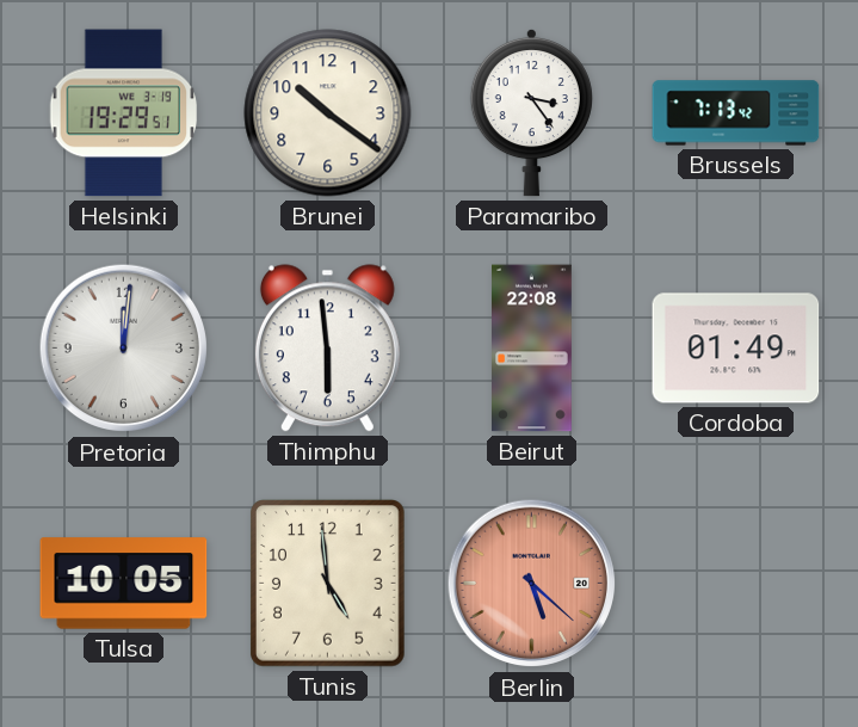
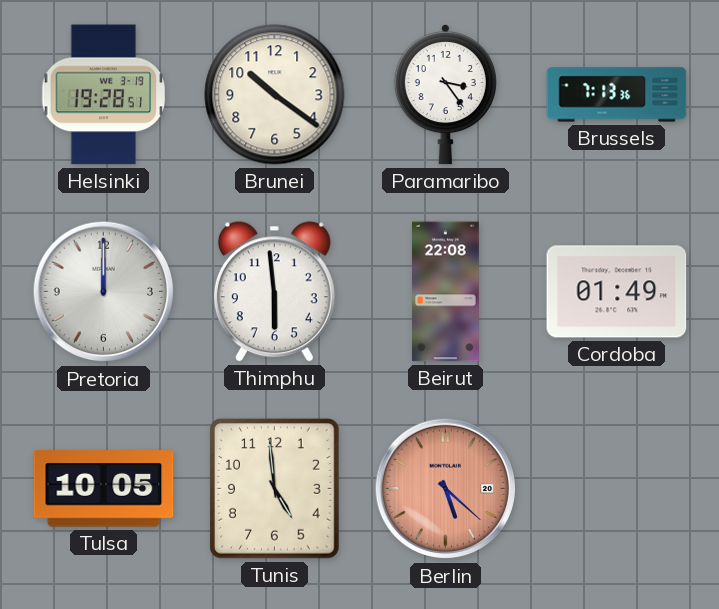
Helsinki: 19:29 -> 19:28
Brussels: 7:13:42 -> 7:13:36
Pretoria: 12:01 -> 12:00
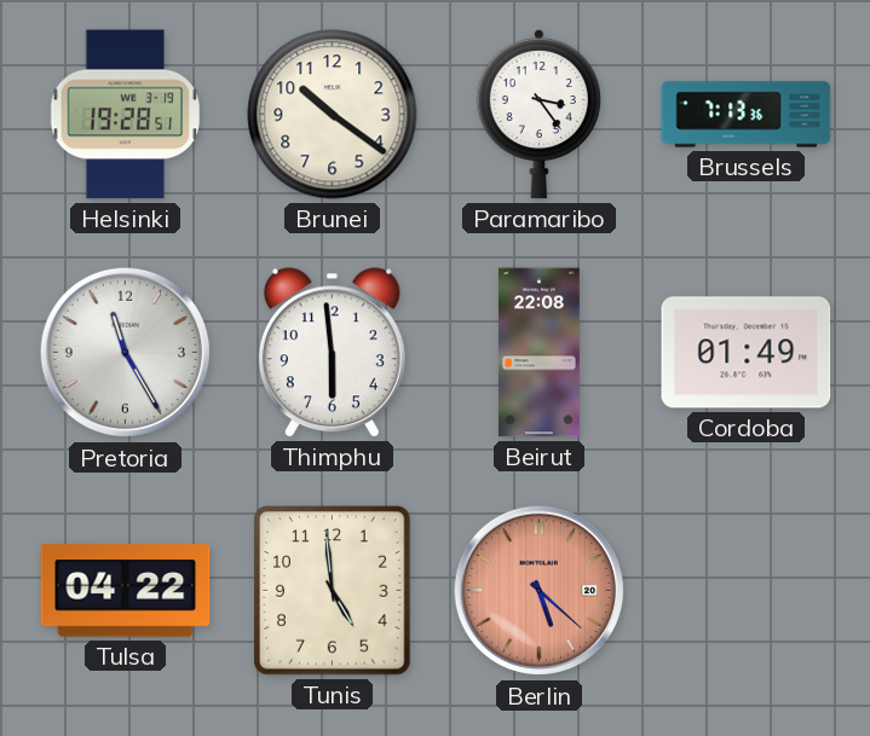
Pretoria: 12:00 -> 11:25
Tulsa: 10:05 -> 04:22
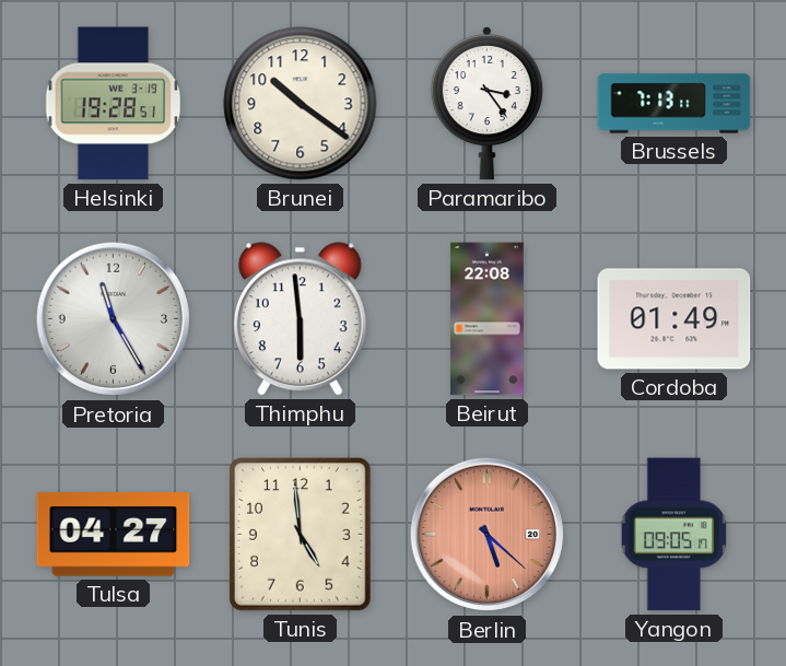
Brussels: 7:13:36 -> 7:13:11
Tulsa: 04:22 -> 04:27
Yangon: none -> 09:05
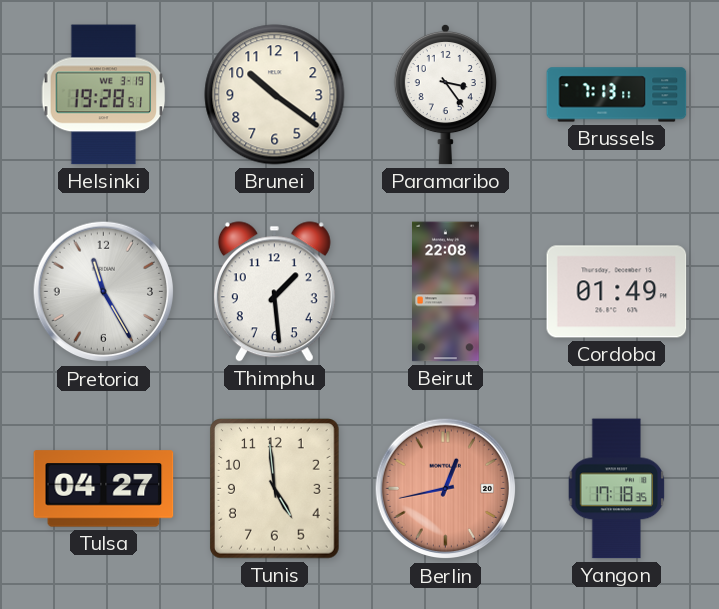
Thimphu: 5:59 -> 1:29
Berlin: 5:22 -> 12:43
Yangon: 09:05 -> 17:18
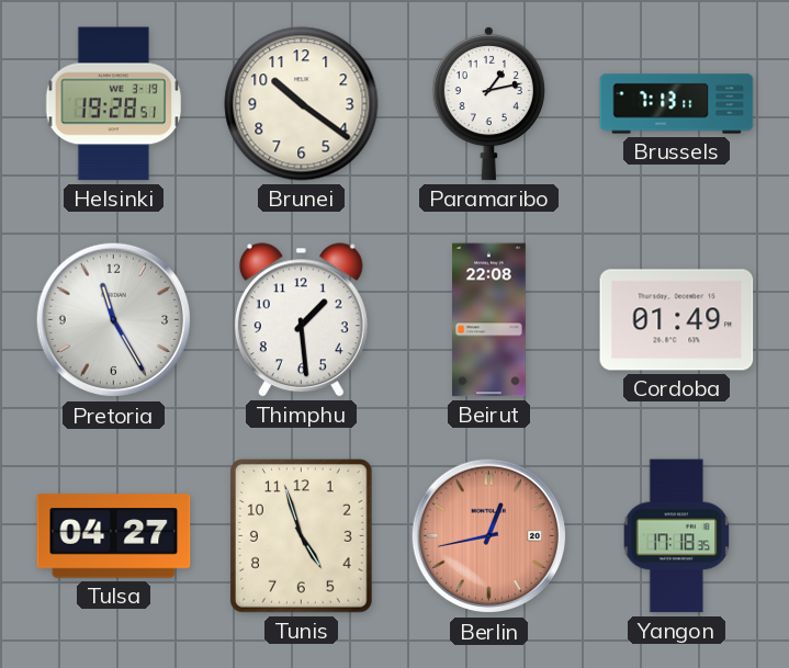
Paramaribo: 3:24 -> 1:13
Tunis: 4:59 -> 4:57
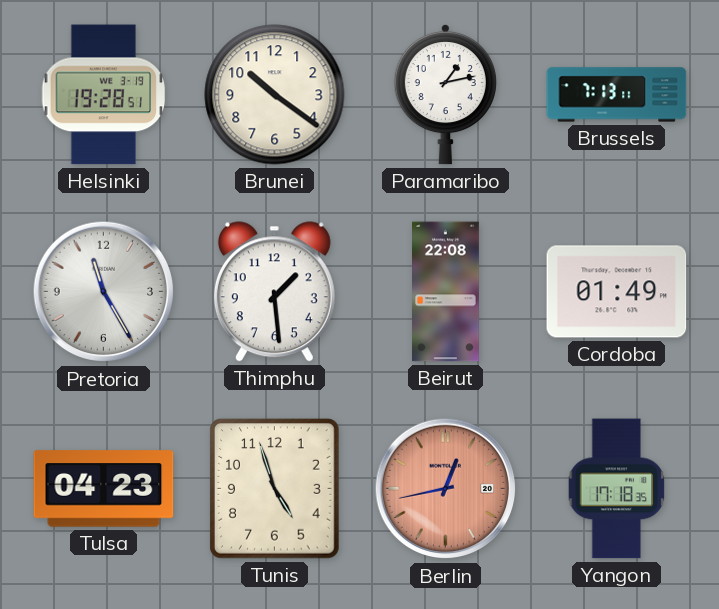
Tulsa: 04:27 -> 04:23
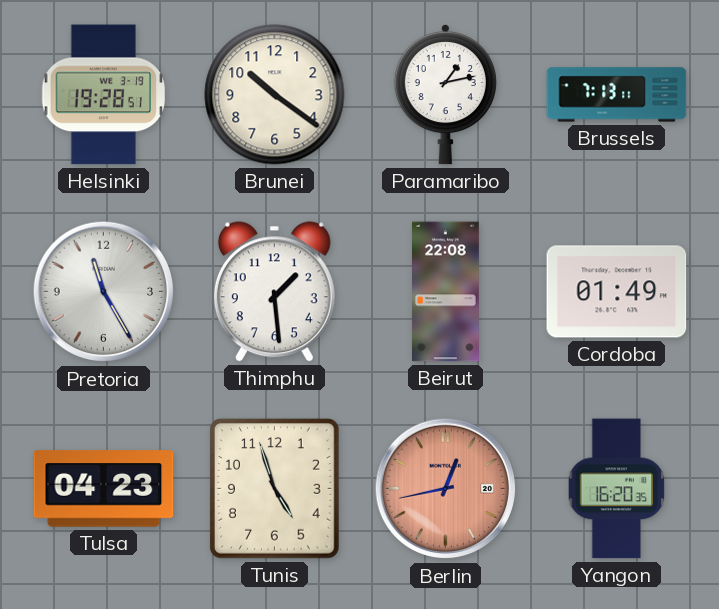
Yangon: 17:18 -> 16:20
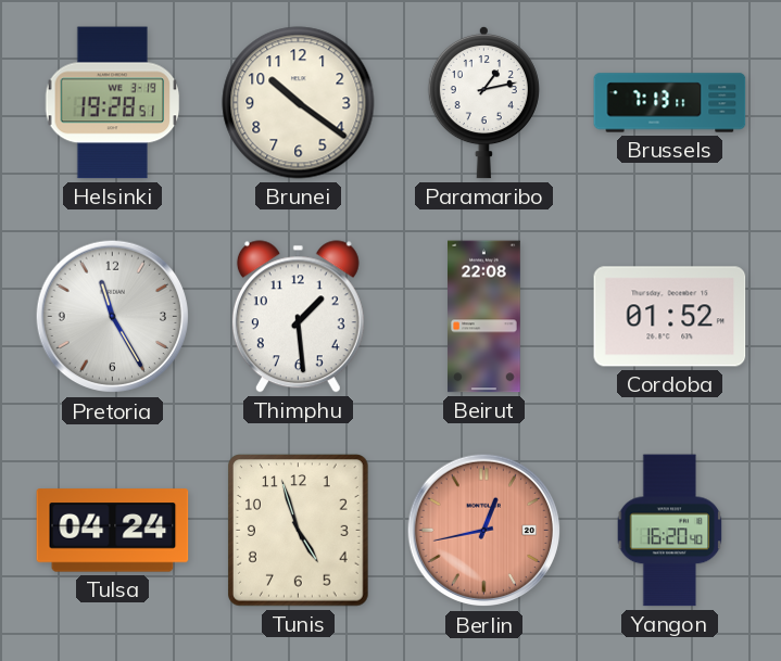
Cordoba: 01:49 -> 01:52
Tulsa: 04:23 -> 04:24
Yangon: 16:20:35 -> 16:20:40
